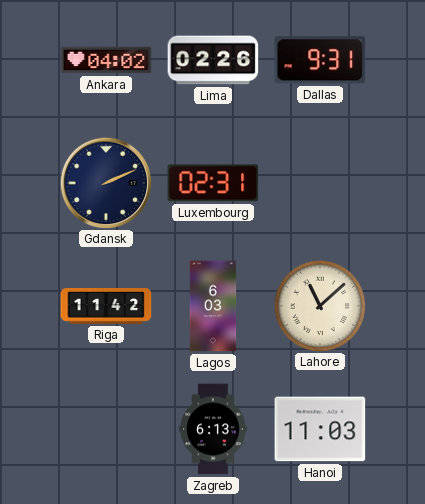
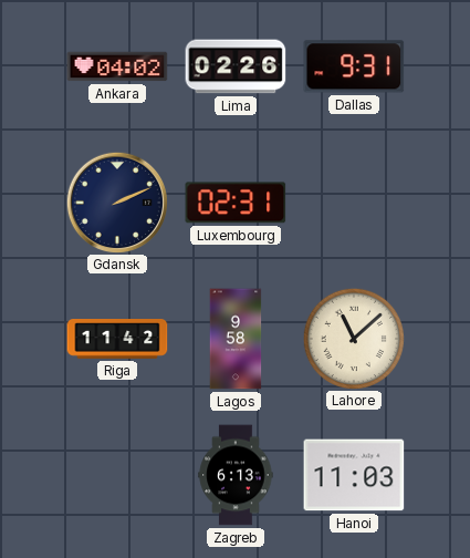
Lagos: 6:03 -> 9:58
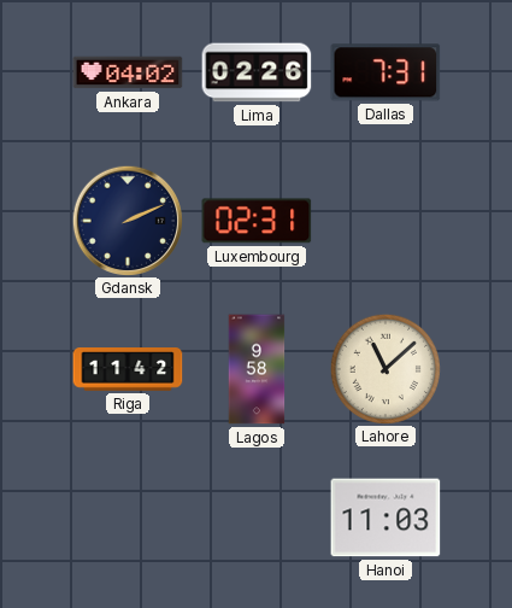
Dallas: 9:31 -> 7:31
Zagreb: 6:13 -> none
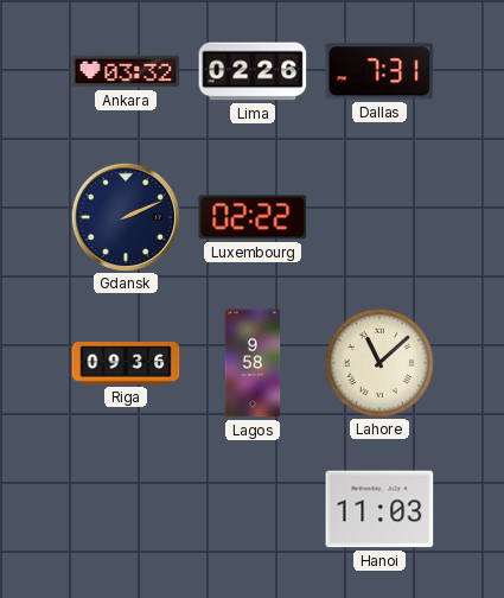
Ankara: 04:02 -> 03:32
Luxembourg: 02:31 -> 02:22
Riga: 11:42 -> 09:36
